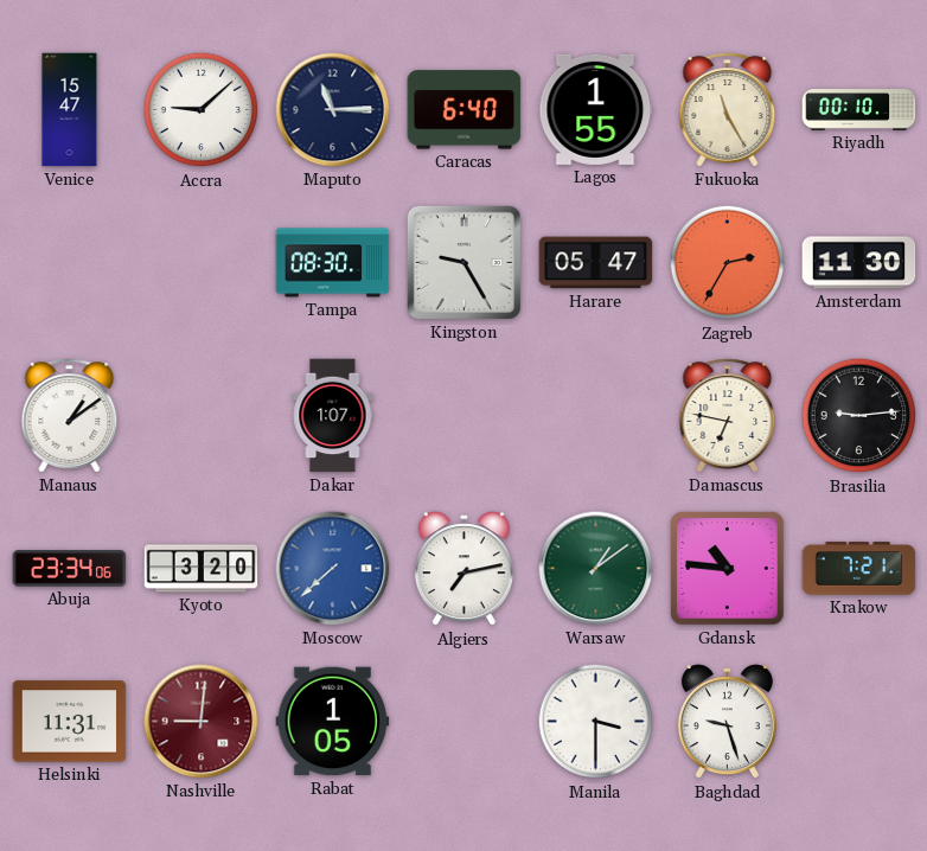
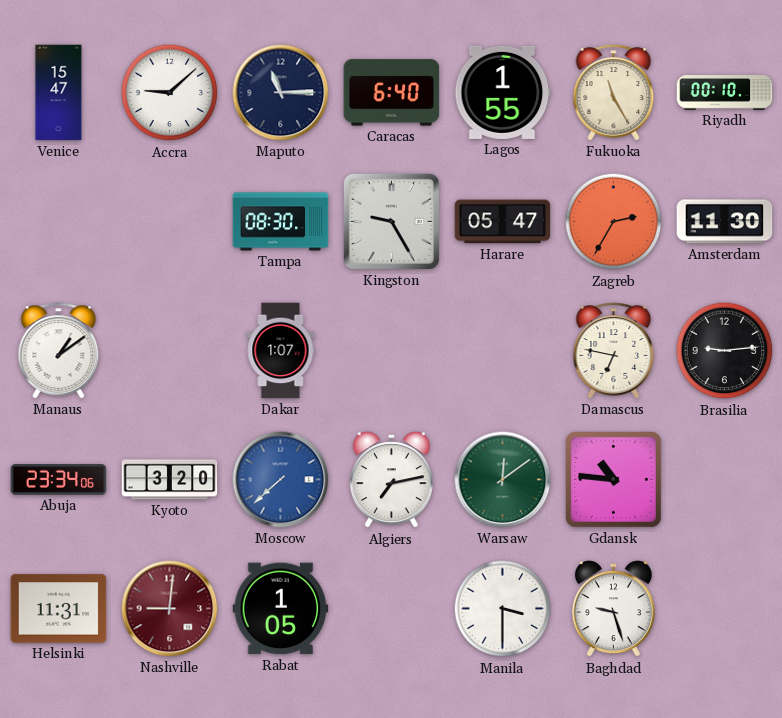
Warsaw: 1:09 -> 12:09
Krakow: 7:21 -> none
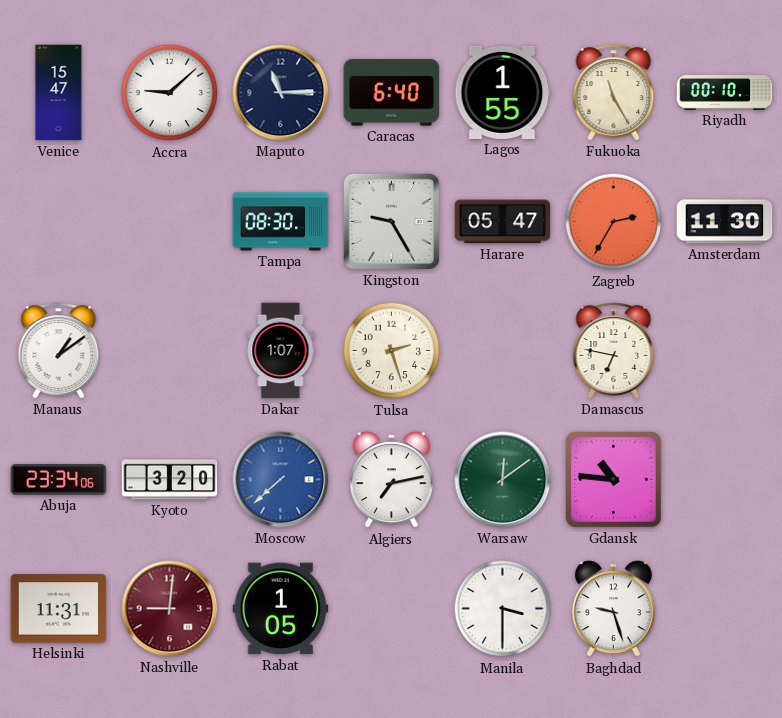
Tulsa: none -> 2:27
Brasilia: 9:14 -> none
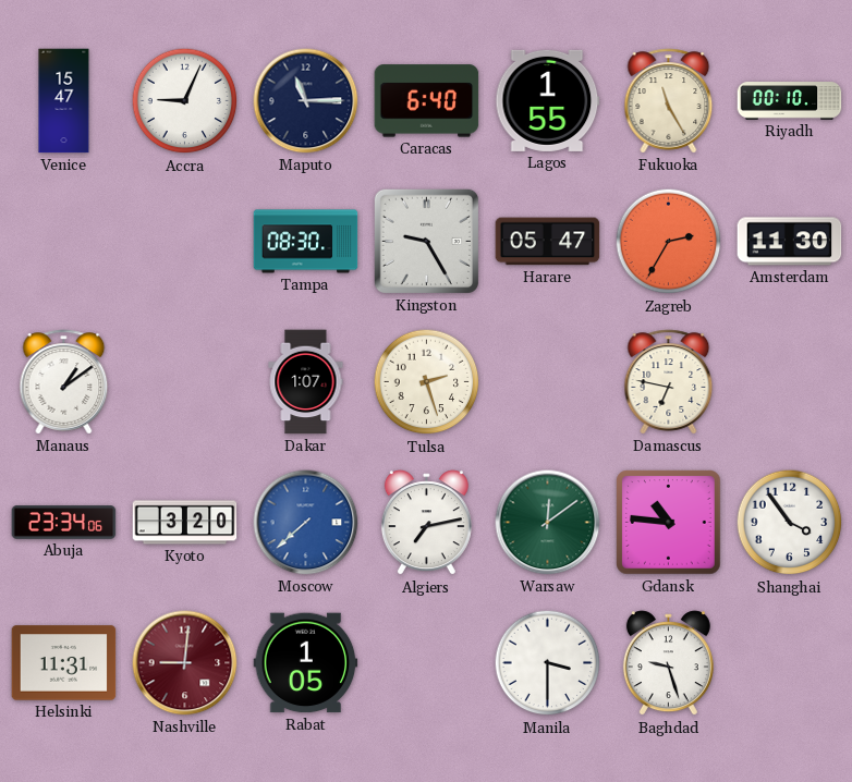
Accra: 9:08 -> 9:04
Shanghai: none -> 3:54
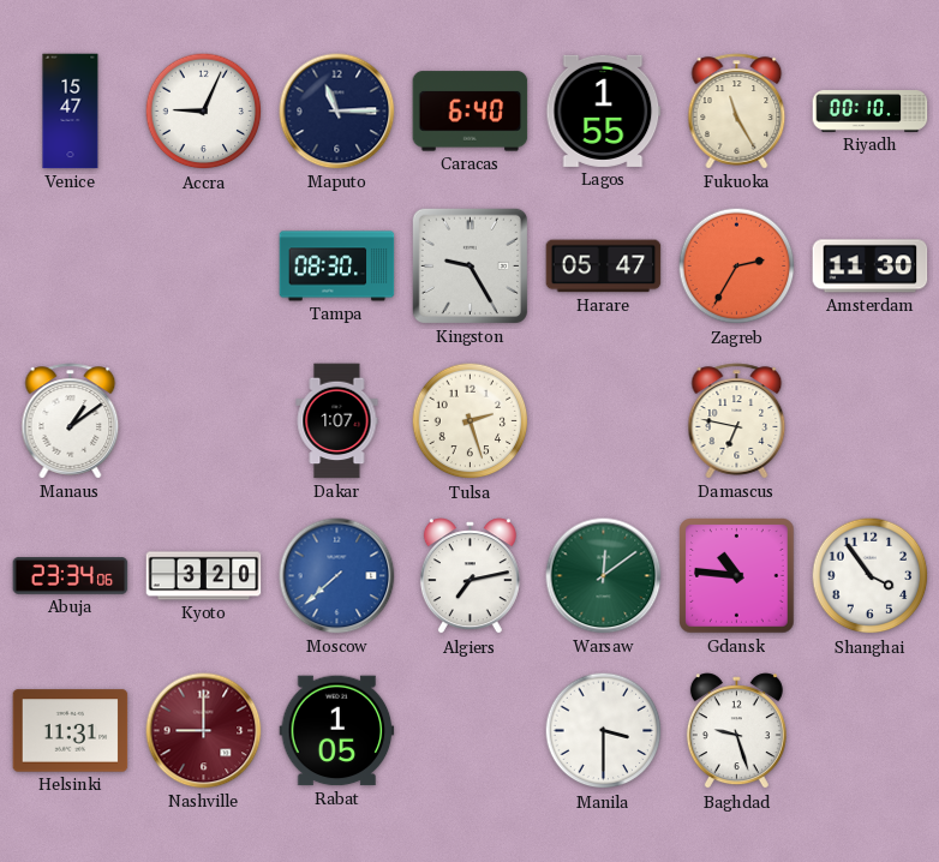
Nashville: 9:01 -> 9:00
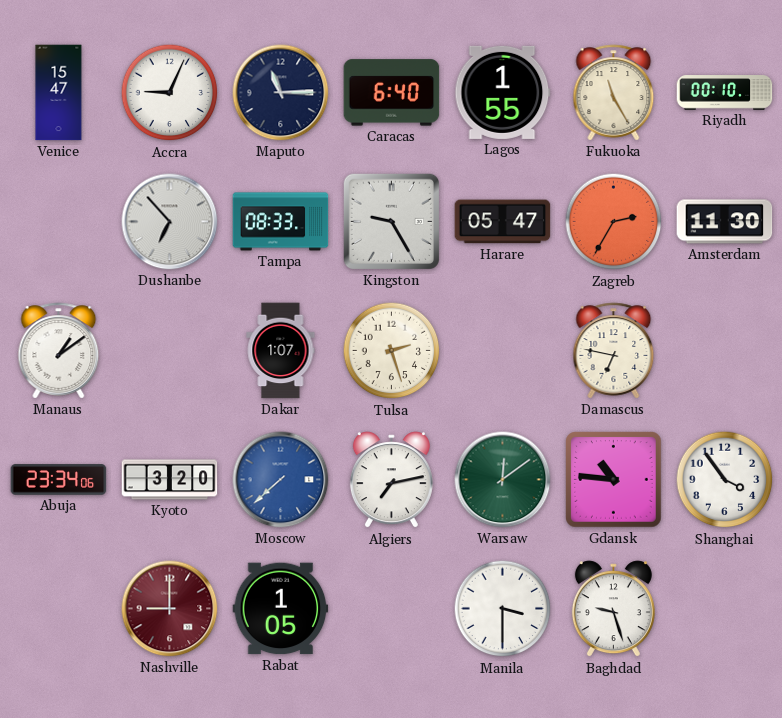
Dushanbe: none -> 6:53
Tampa: 08:30 -> 08:33
Helsinki: 11:31 -> none
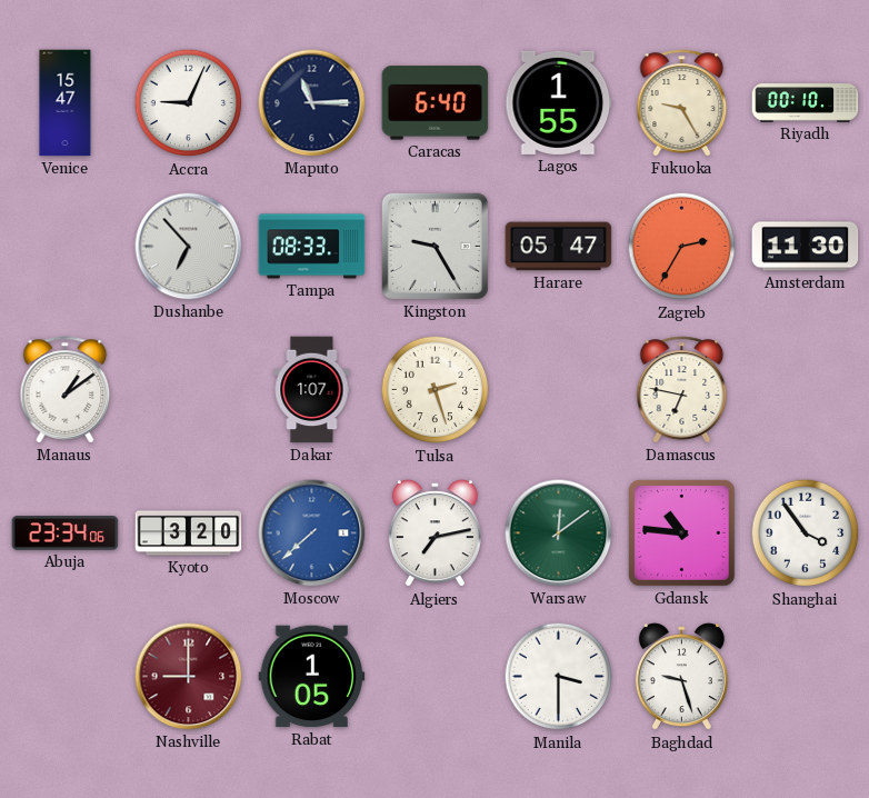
Fukuoka: 11:25 -> 9:25
